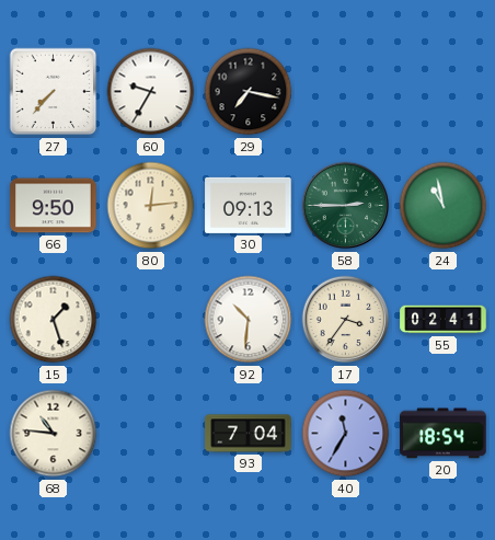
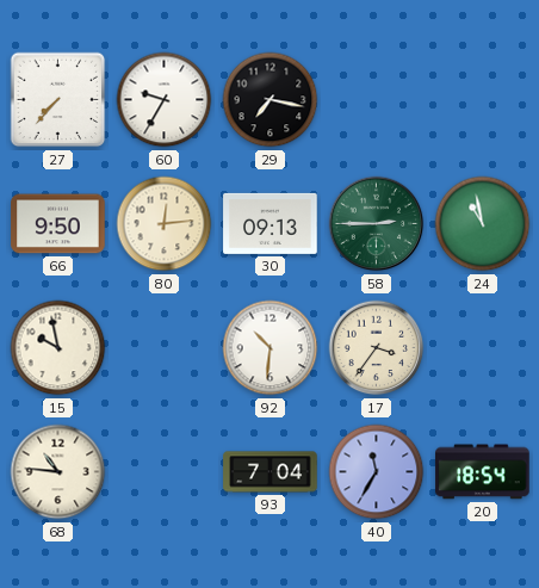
15: 1:27 -> 9:58
55: 02:41 -> none
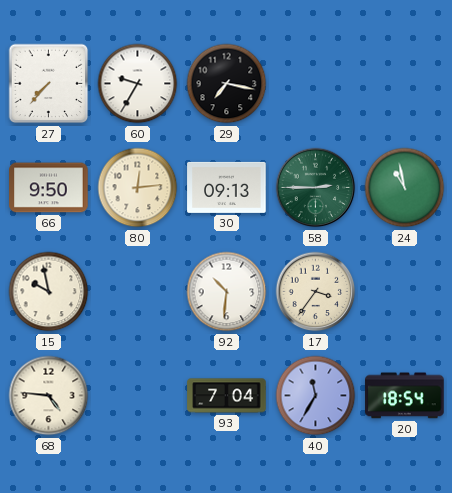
68: 10:46 -> 4:46
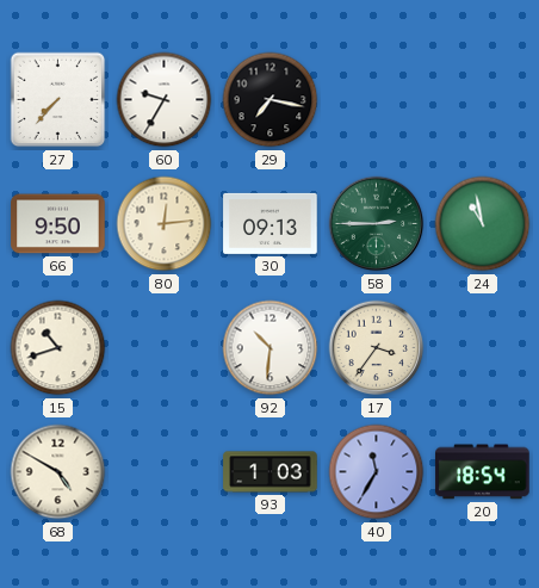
15: 9:58 -> 10:42
68: 4:46 -> 4:50
93: 7:04 -> 1:03
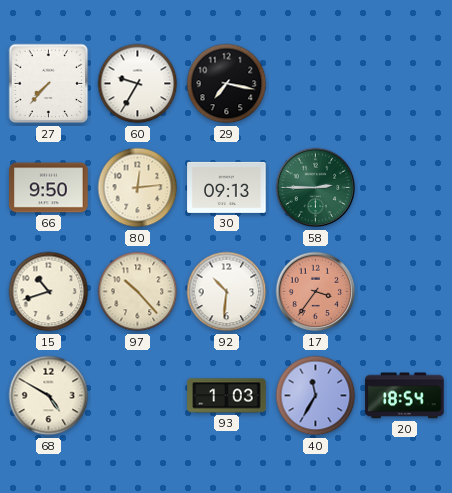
24: 10:58 -> none
97: none -> 10:23
17 dial: cream -> salmon
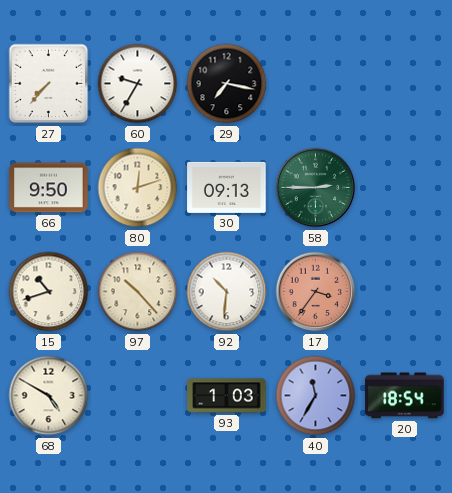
80: 12:14 -> 12:12
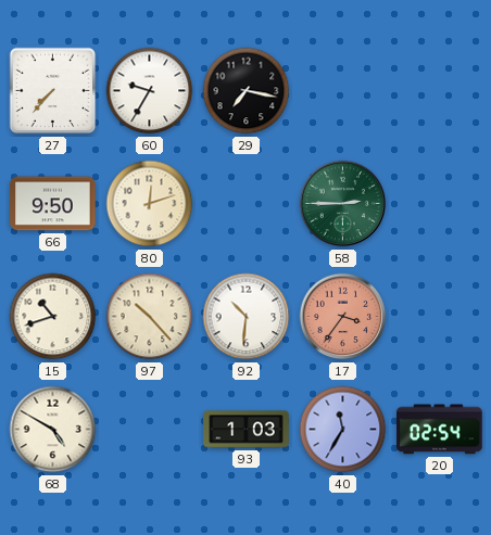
30: 09:13 -> none
20: 18:54 -> 02:54
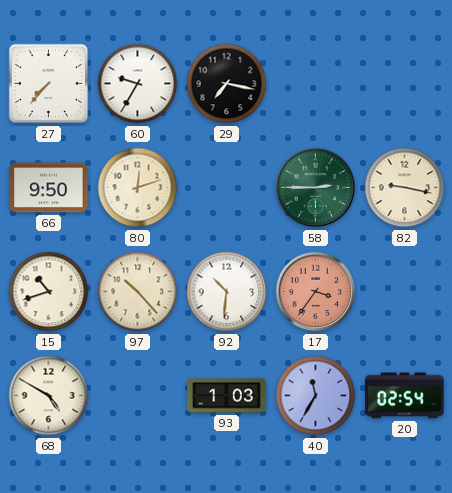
82: none -> 9:17
